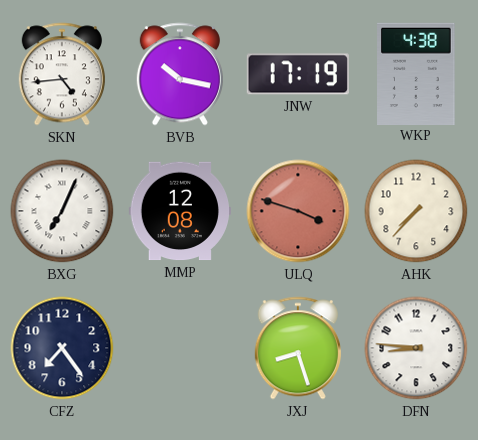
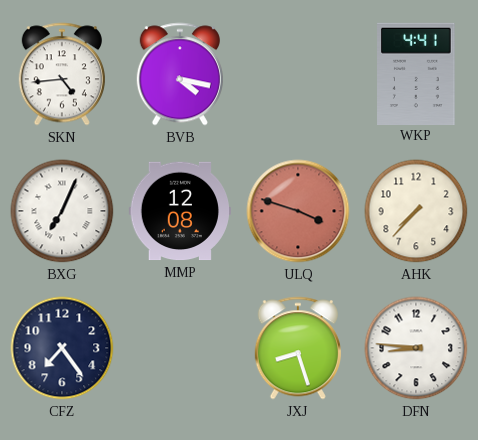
BVB: 10:17 -> 4:17
JNW: 17:19 -> none
WKP: 4:38 -> 4:41
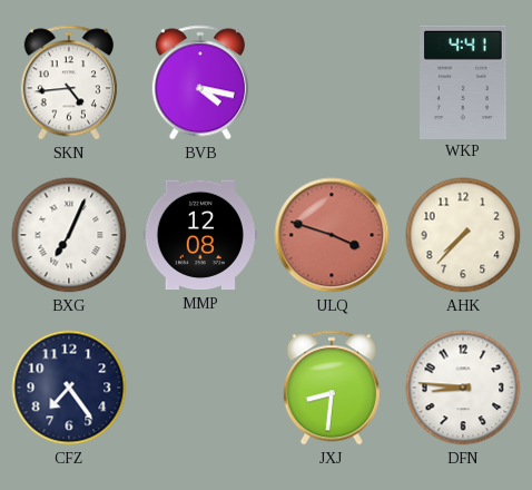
JXJ: 8:27 -> 8:31
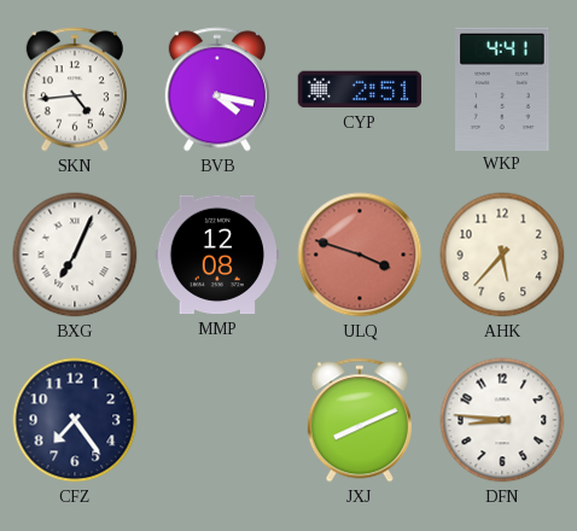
CYP: none -> 2:51
AHK: 7:37 -> 5:37
JXJ: 8:31 -> 8:11
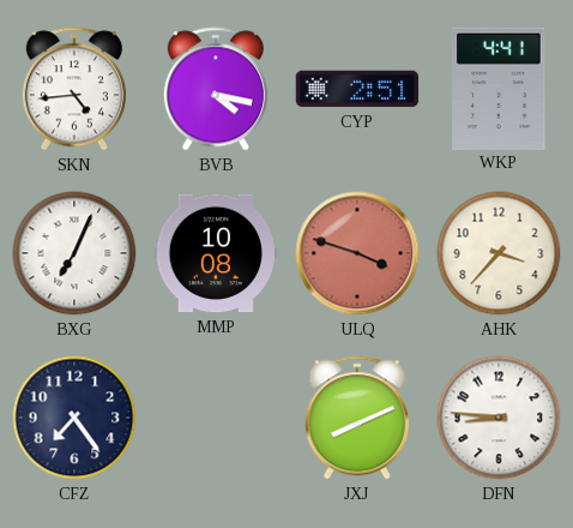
MMP: 12:08 -> 10:08
AHK: 5:37 -> 3:37
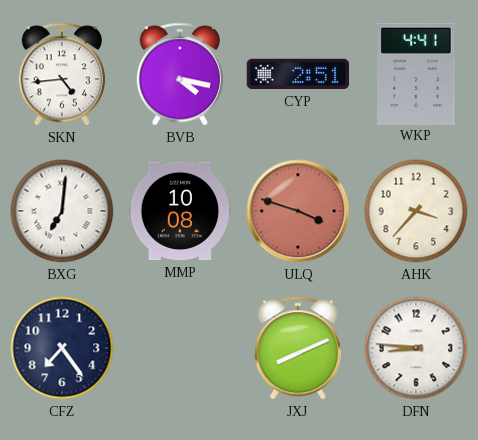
BXG: 7:04 -> 7:01
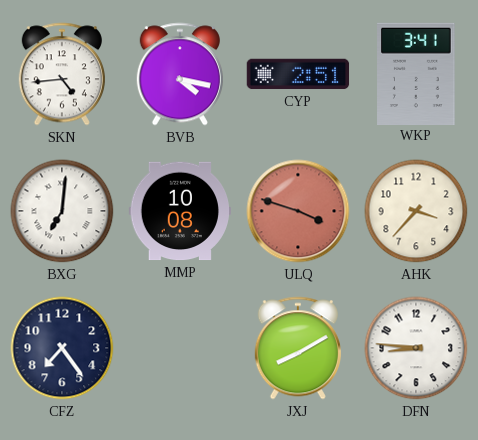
WKP: 4:41 -> 3:41
JXJ: 8:11 -> 8:10
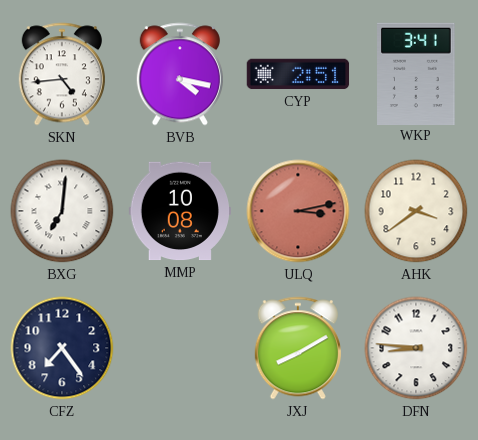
ULQ: 3:48 -> 3:13
AHK: 3:37 -> 3:39
